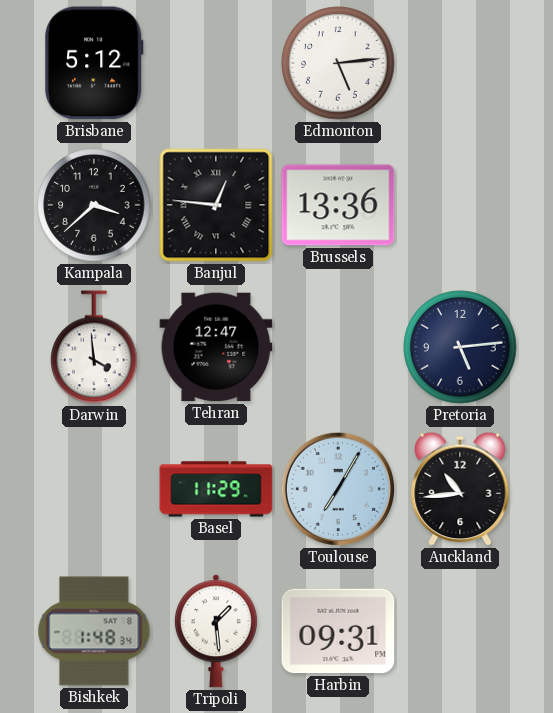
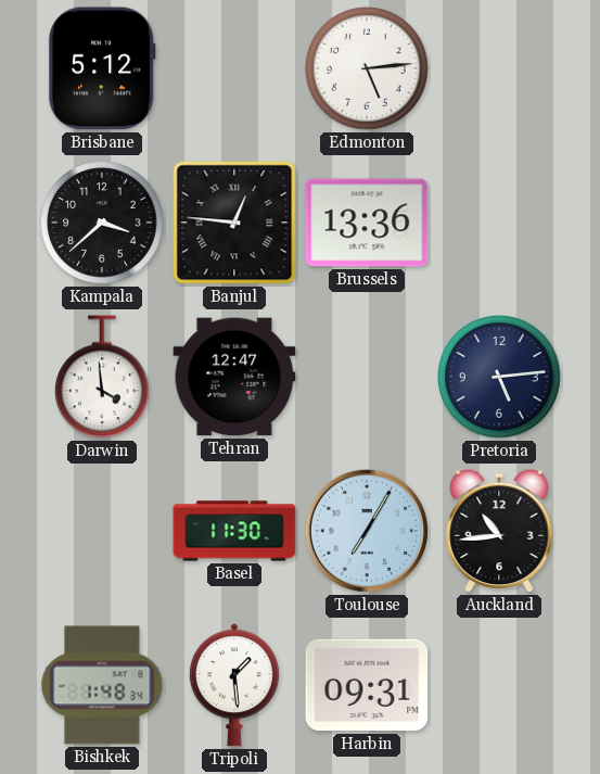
Basel: 11:29 -> 11:30
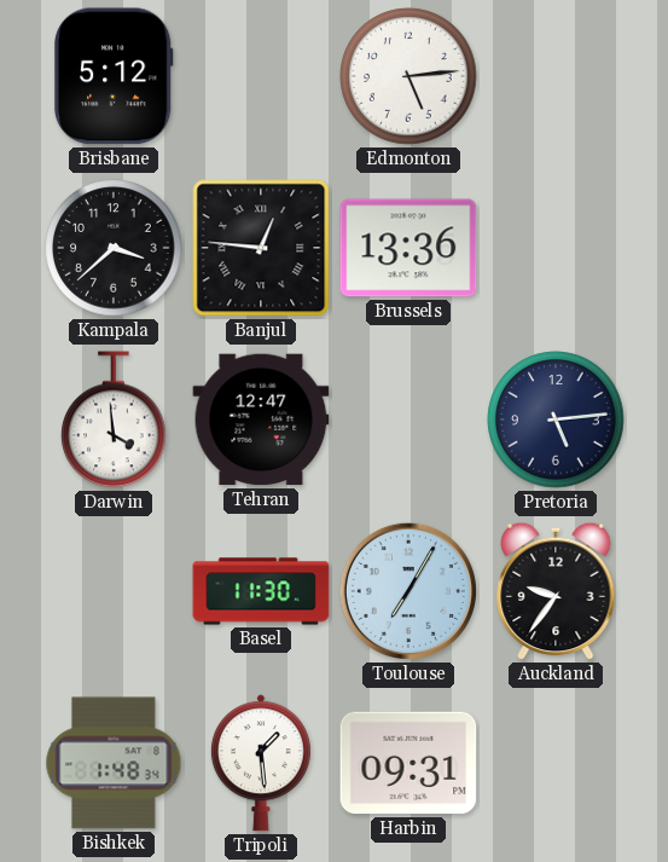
Auckland: 10:44 -> 9:36
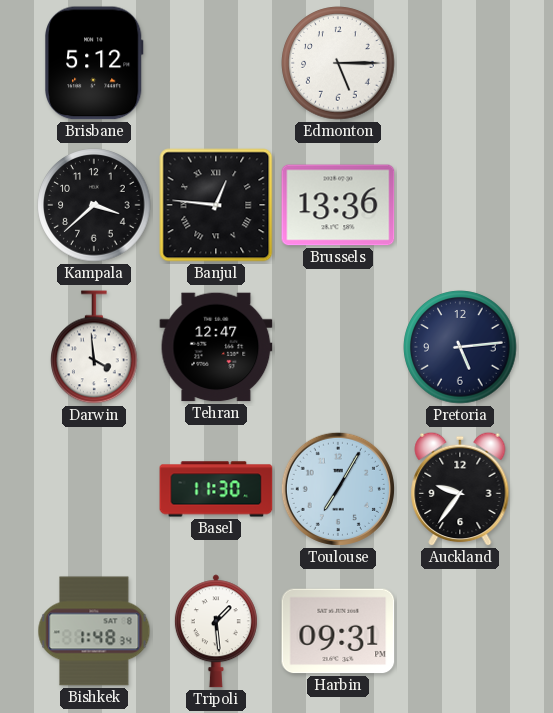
Edmonton: 5:14 -> 5:15
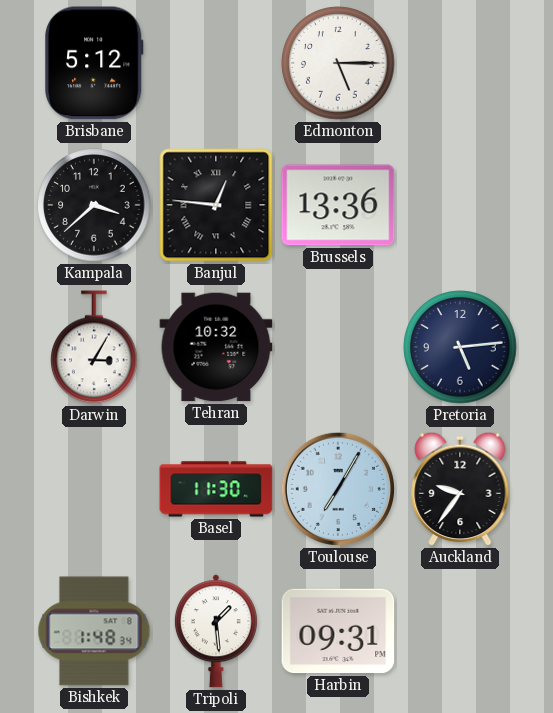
Darwin: 3:59 -> 3:05
Tehran: 12:47 -> 10:32
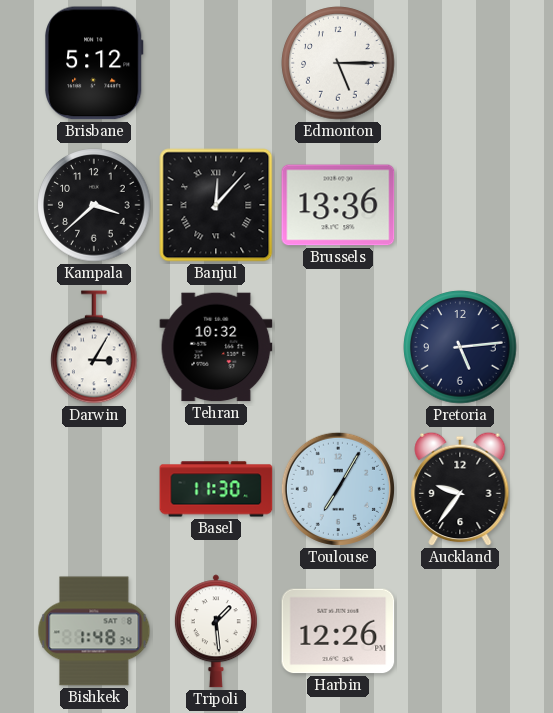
Banjul: 12:46 -> 12:07
Harbin: 09:31 -> 12:26
